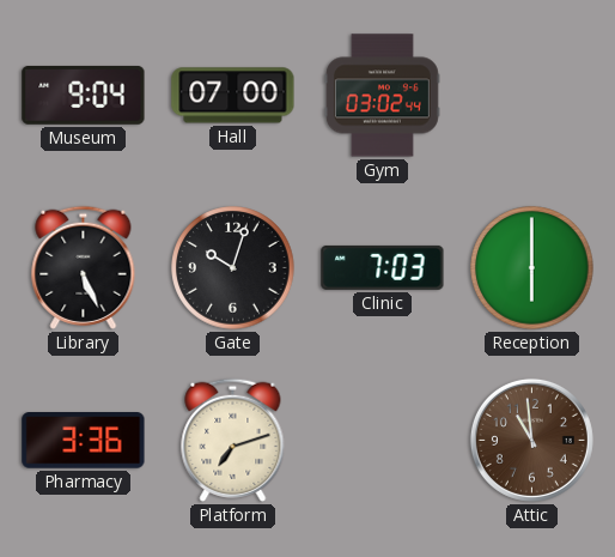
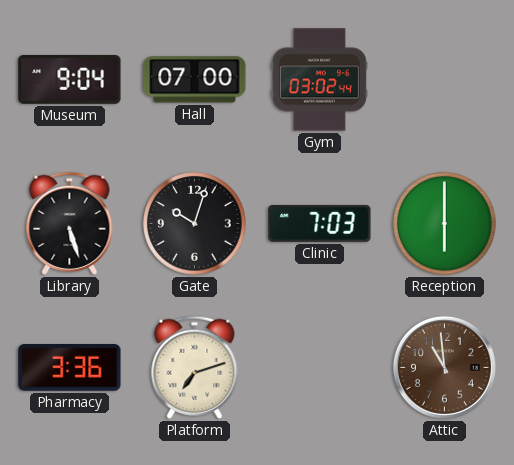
Library: 5:26 -> 5:27
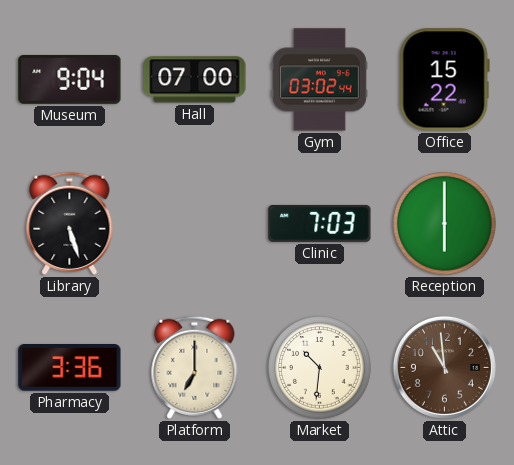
Office: none -> 15:22
Gate: 10:03 -> none
Platform: 7:12 -> 7:00
Market: none -> 10:31
